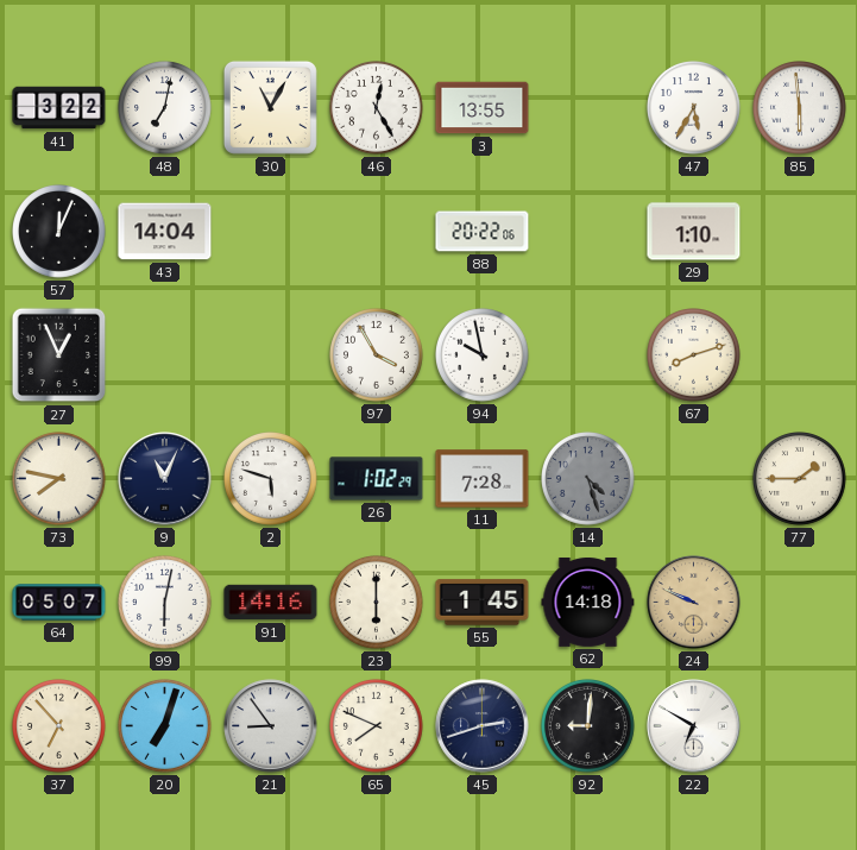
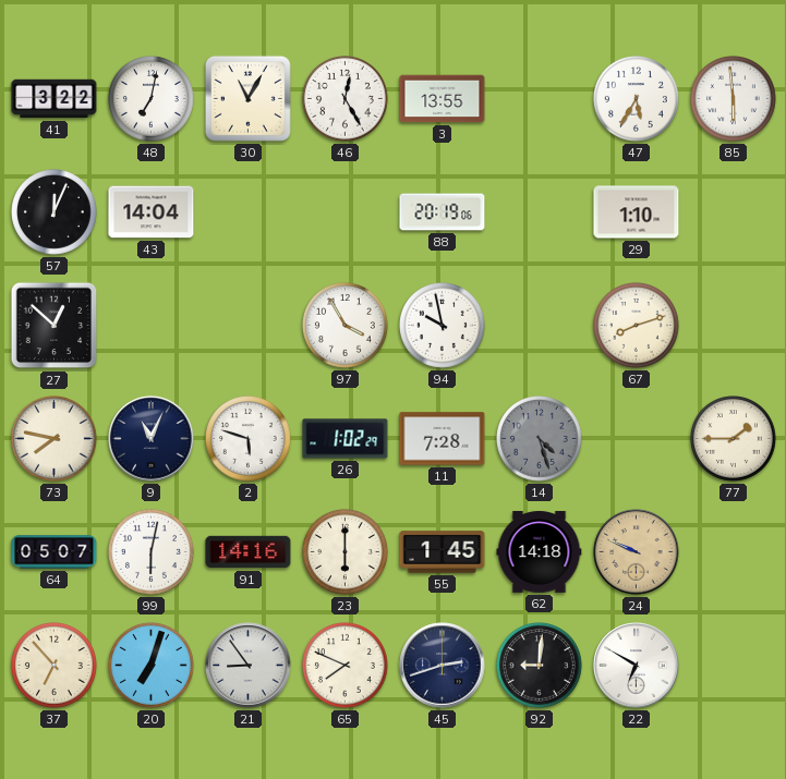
88: 20:22 -> 20:19
27: 12:56 -> 12:52
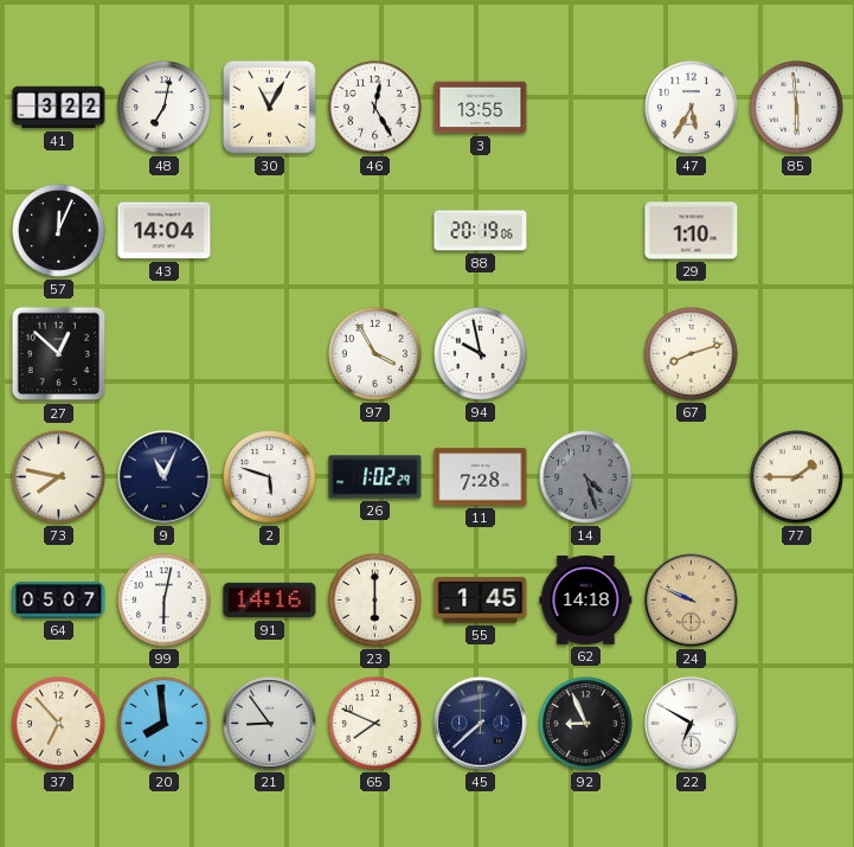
20: 7:03 -> 7:59
45: 2:42 -> 7:38
92: 9:01 -> 8:56
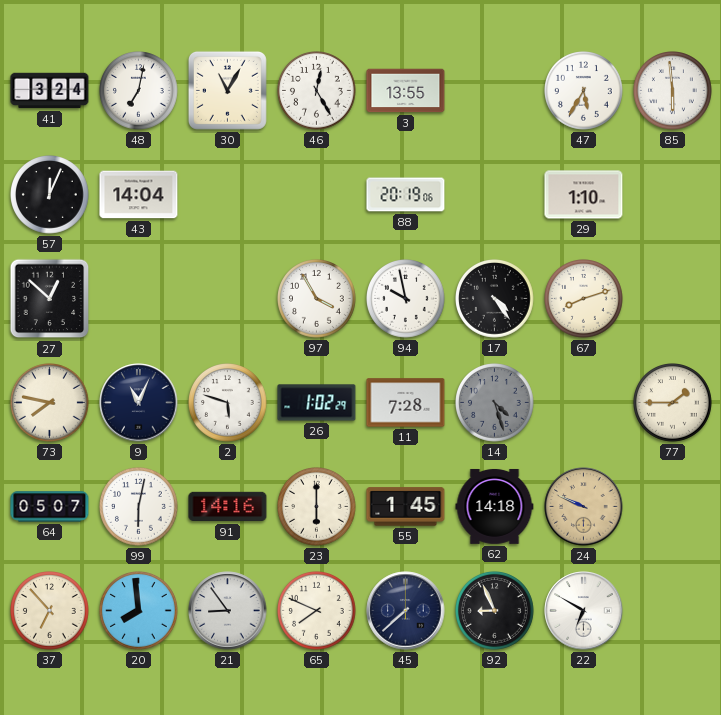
41: 3:22 -> 3:24
17: none -> 4:24
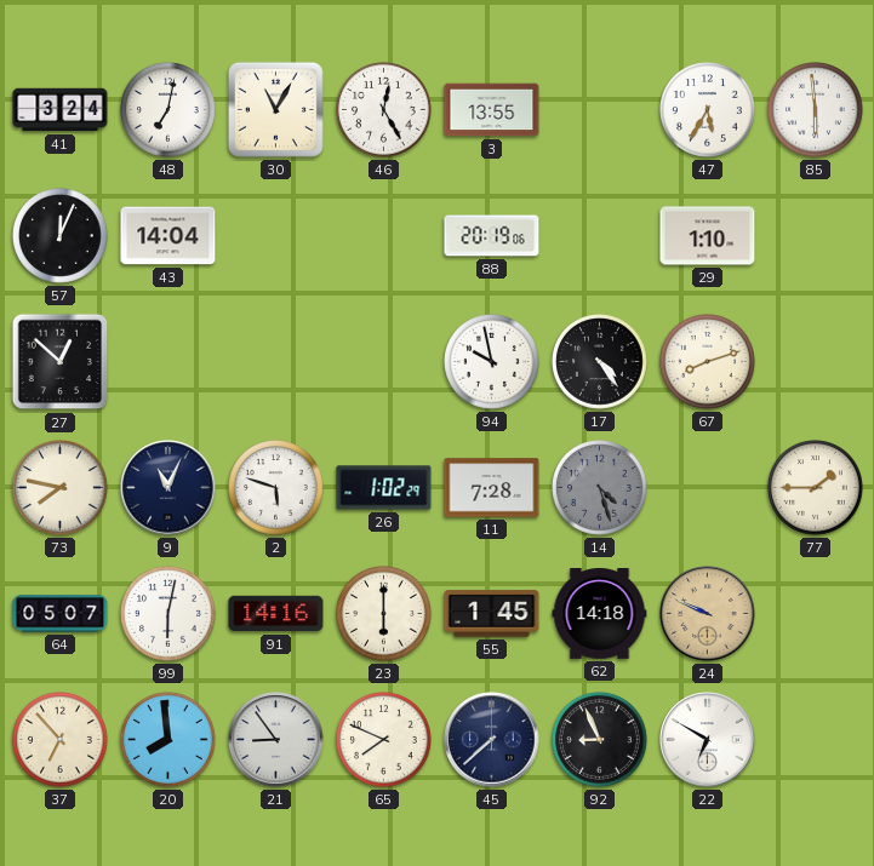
97: 3:55 -> none
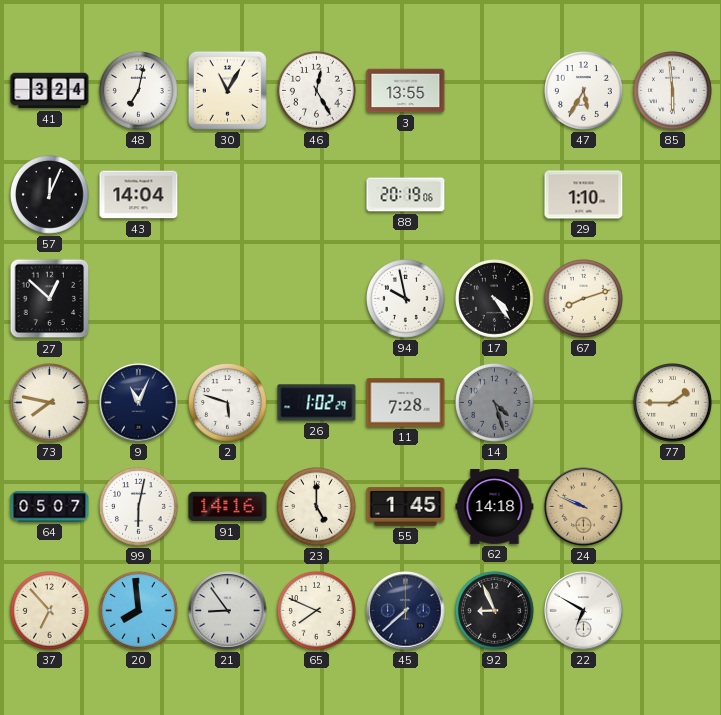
23: 6:00 -> 5:00
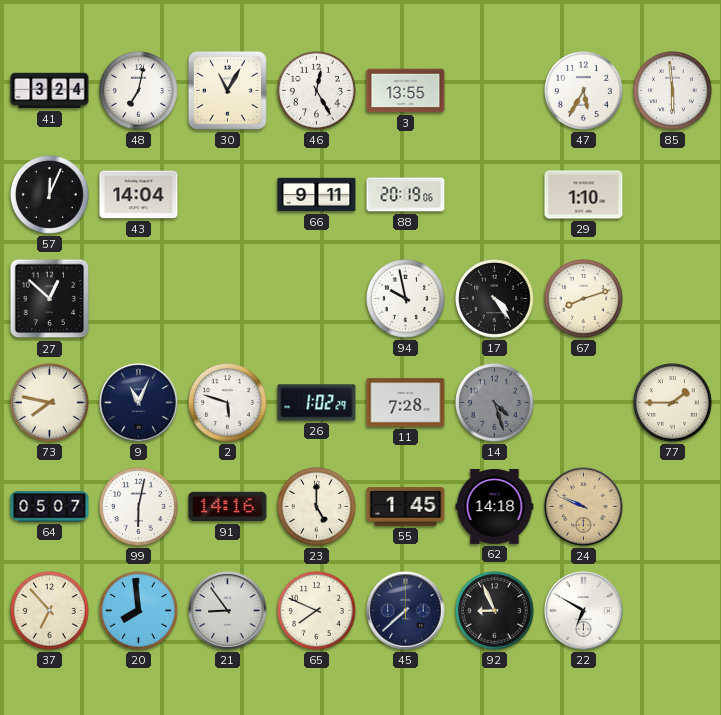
66: none -> 9:11
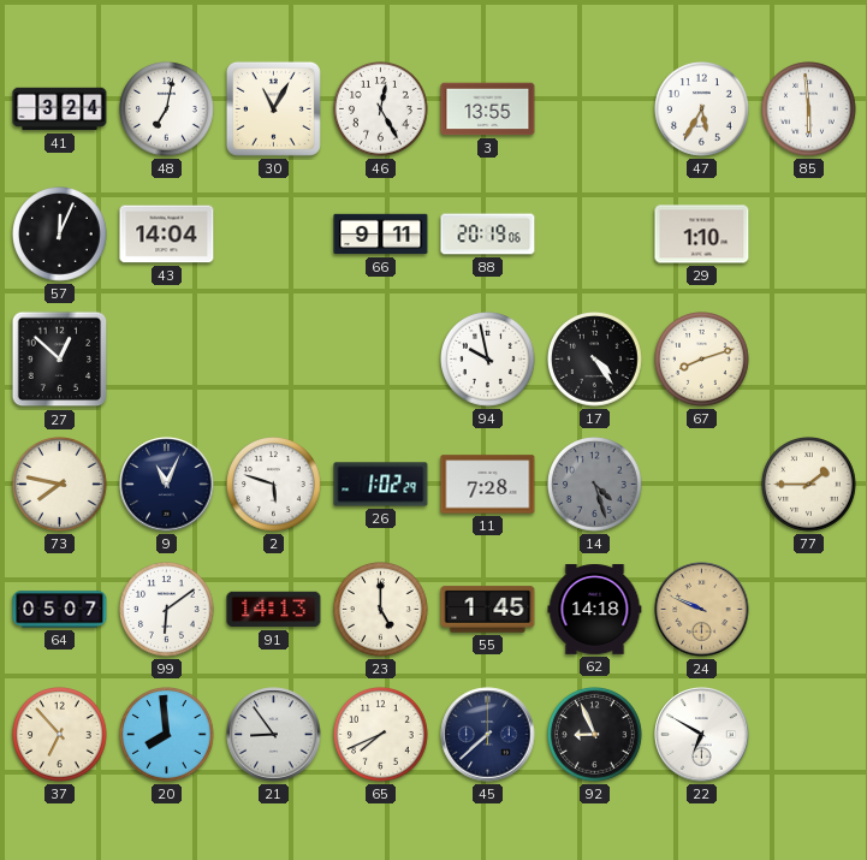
99: 6:02 -> 6:09
91: 14:16 -> 14:13
65: 7:49 -> 7:41
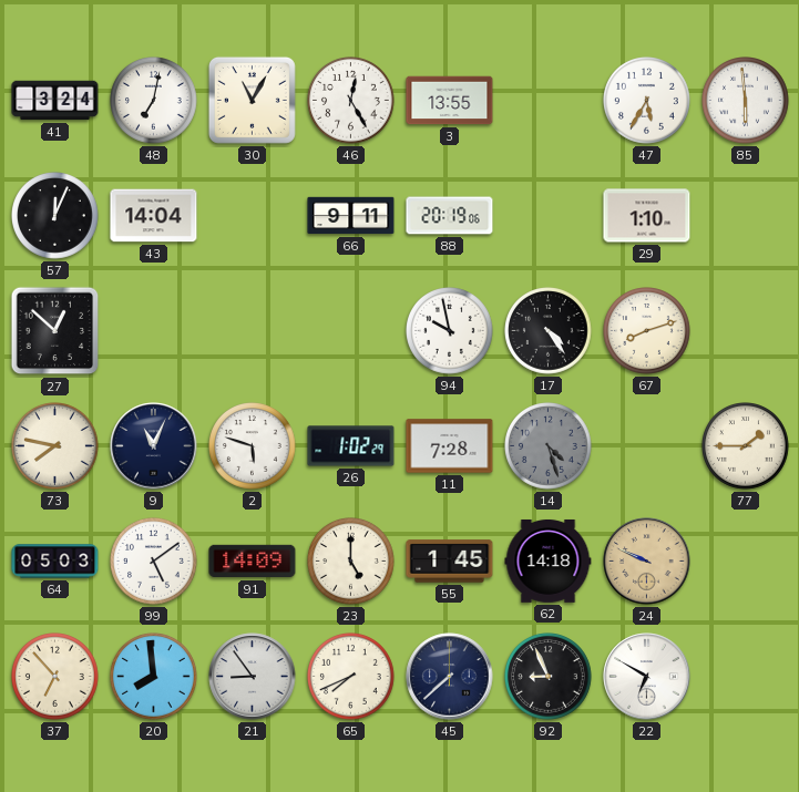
64: 05:07 -> 05:03
99: 6:09 -> 5:09
91: 14:13 -> 14:09
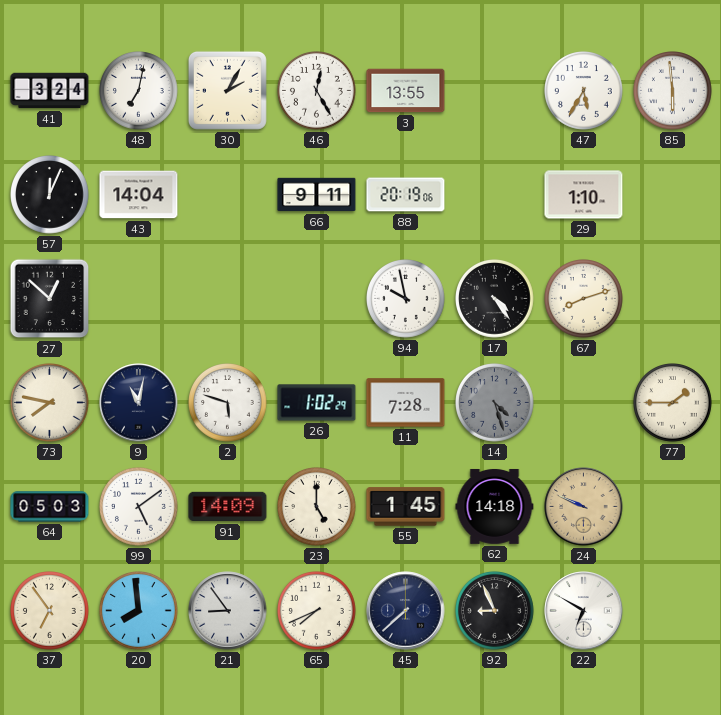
30: 11:05 -> 2:05
9: 11:04 -> 11:02
37: 6:53 -> 6:54
